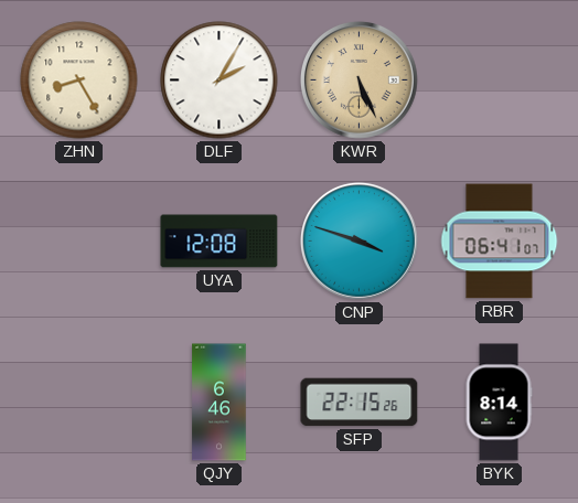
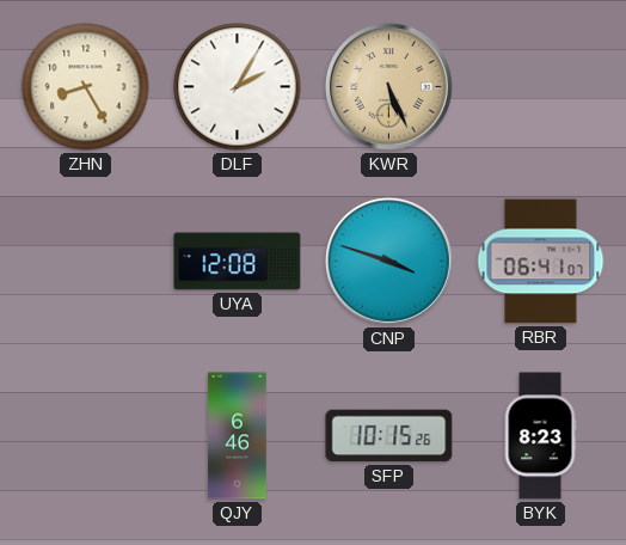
SFP: 22:15 -> 10:15
BYK: 8:14 -> 8:23
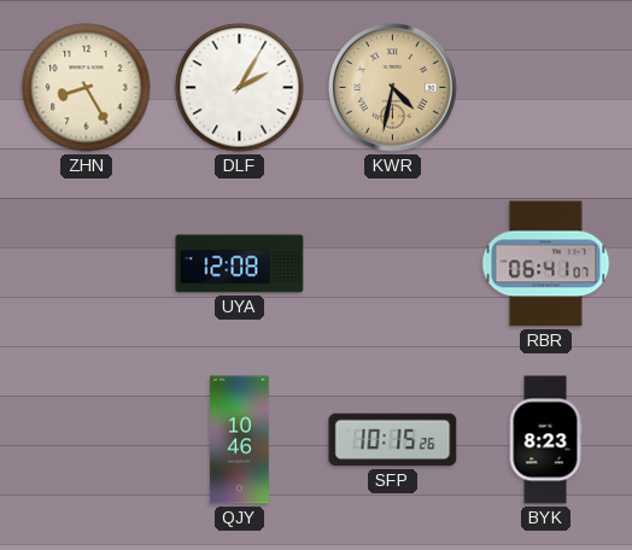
KWR: 5:26 -> 4:32
CNP: 3:48 -> none
QJY: 6:46 -> 10:46
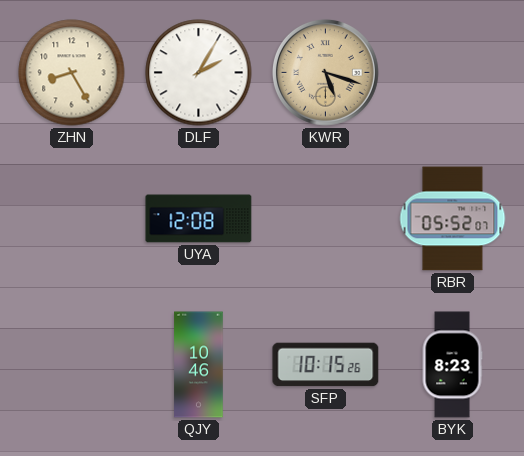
KWR: 4:32 -> 5:18
RBR: 06:41 -> 05:52
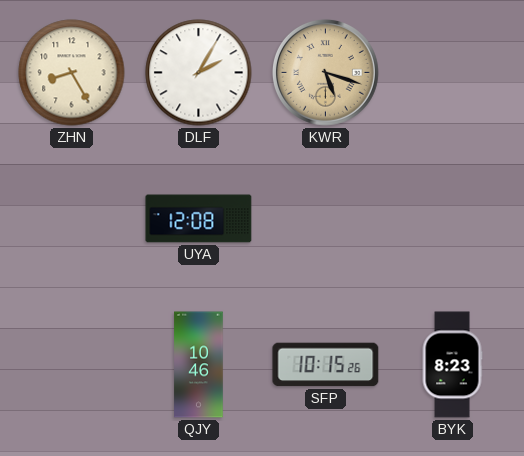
RBR: 05:52 -> none
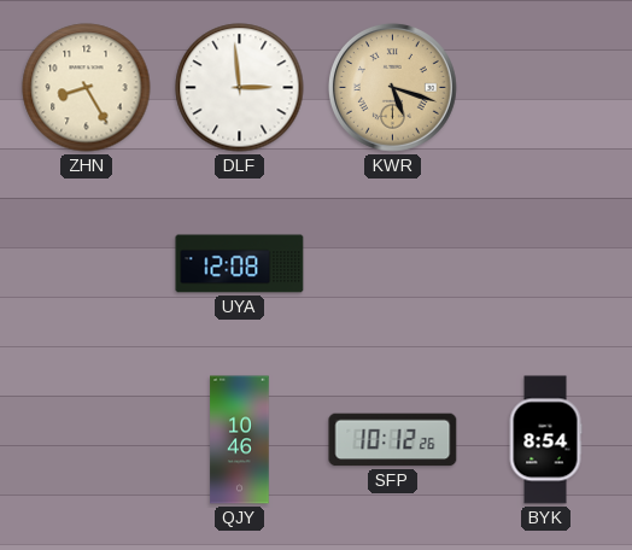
DLF: 2:05 -> 2:59
SFP: 10:15 -> 10:12
BYK: 8:23 -> 8:54
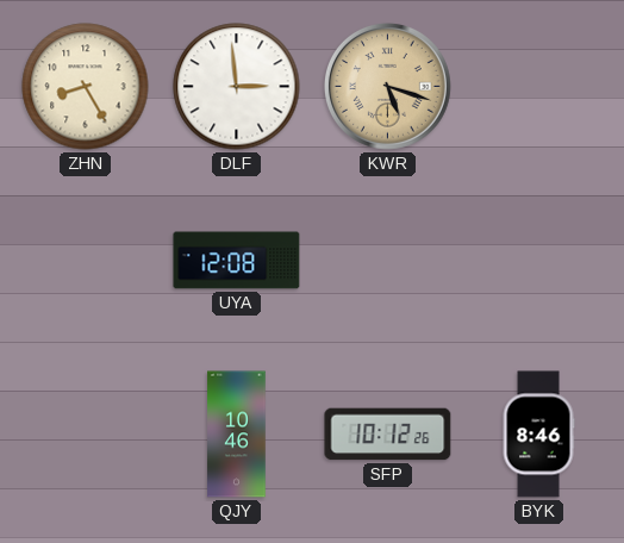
BYK: 8:54 -> 8:46
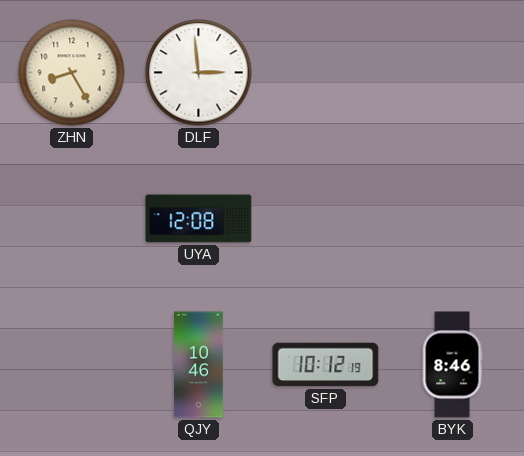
KWR: 5:18 -> none
SFP: 10:12:26 -> 10:12:19
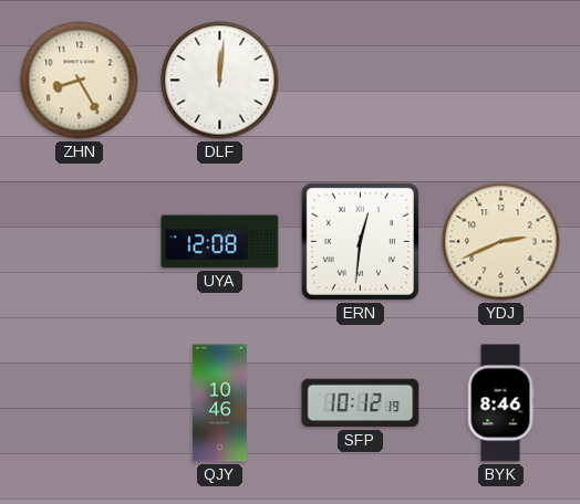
DLF: 2:59 -> 12:01
ERN: none -> 12:31
YDJ: none -> 2:41
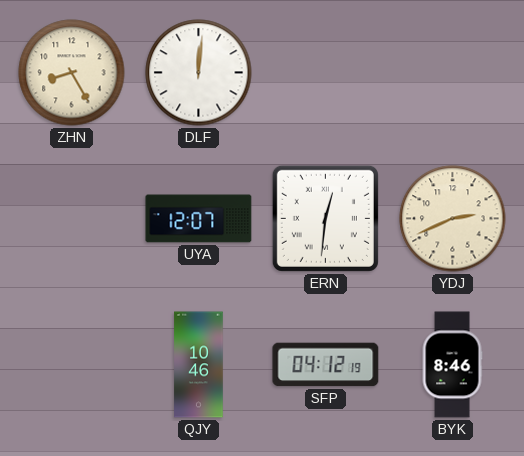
UYA: 12:08 -> 12:07
SFP: 10:12 -> 04:12
